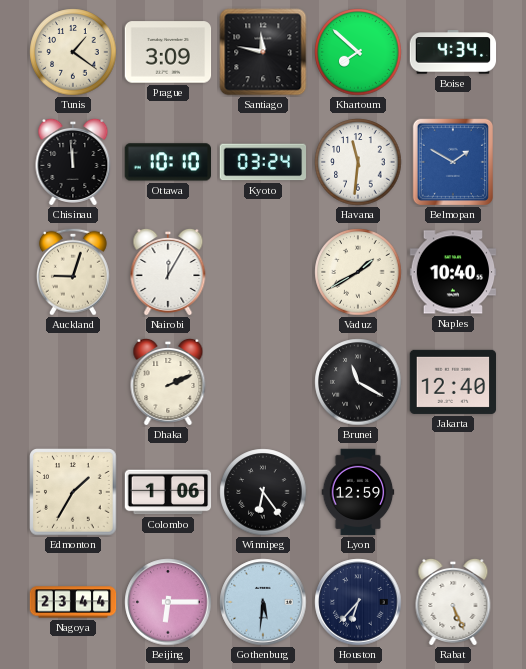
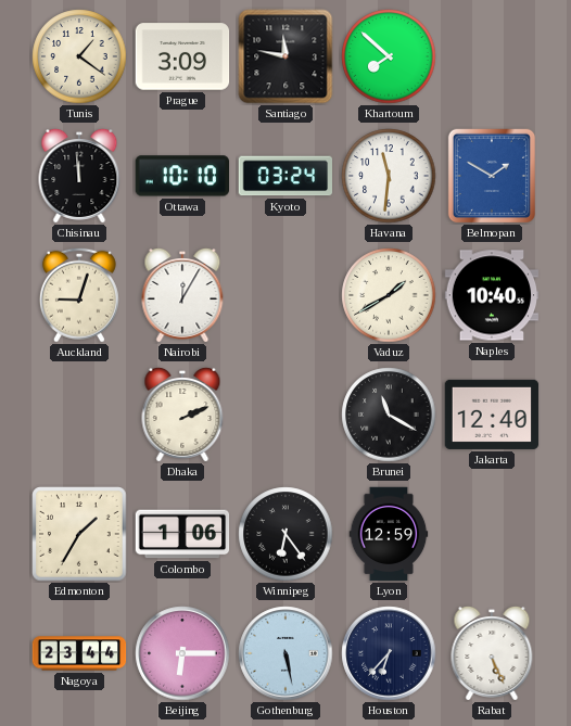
Boise: 4:34 -> none
Gothenburg: 5:31 -> 5:28
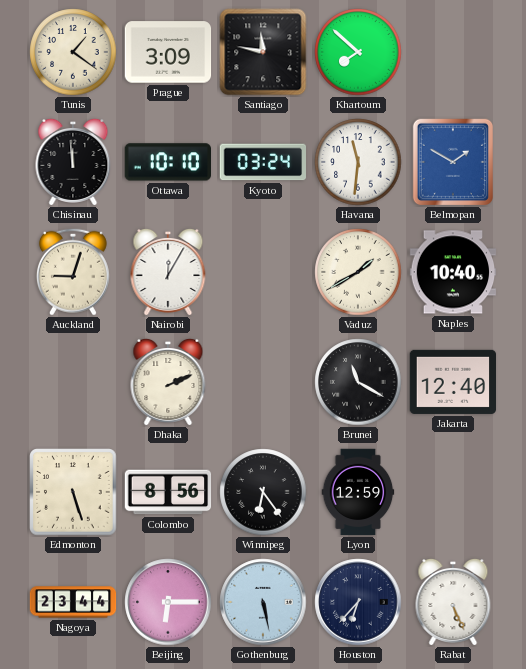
Edmonton: 1:35 -> 5:27
Colombo: 1:06 -> 8:56
